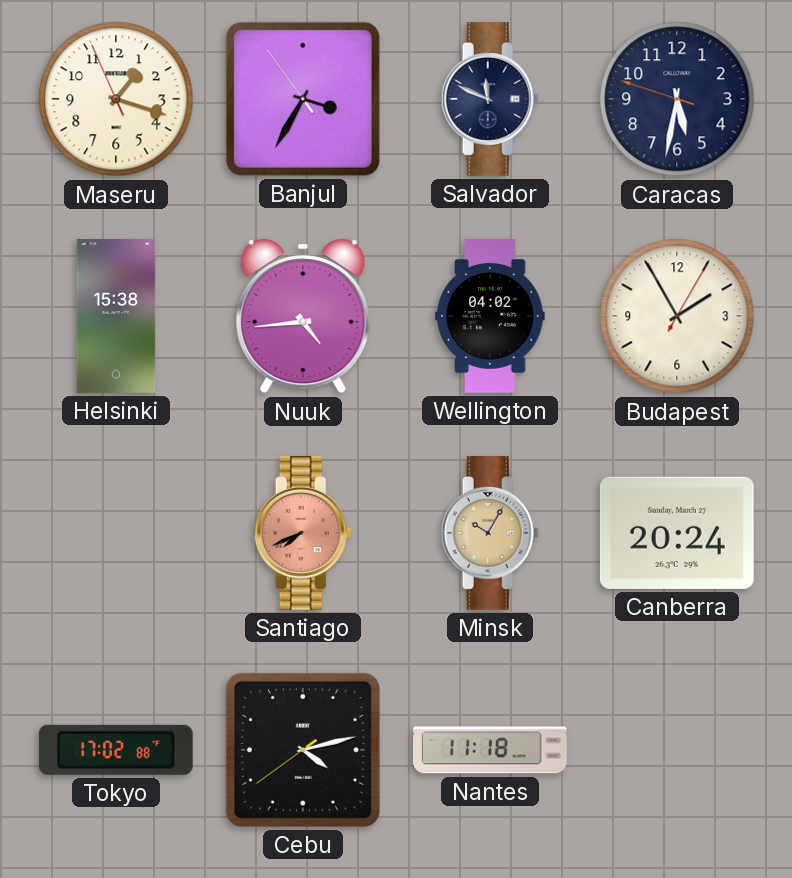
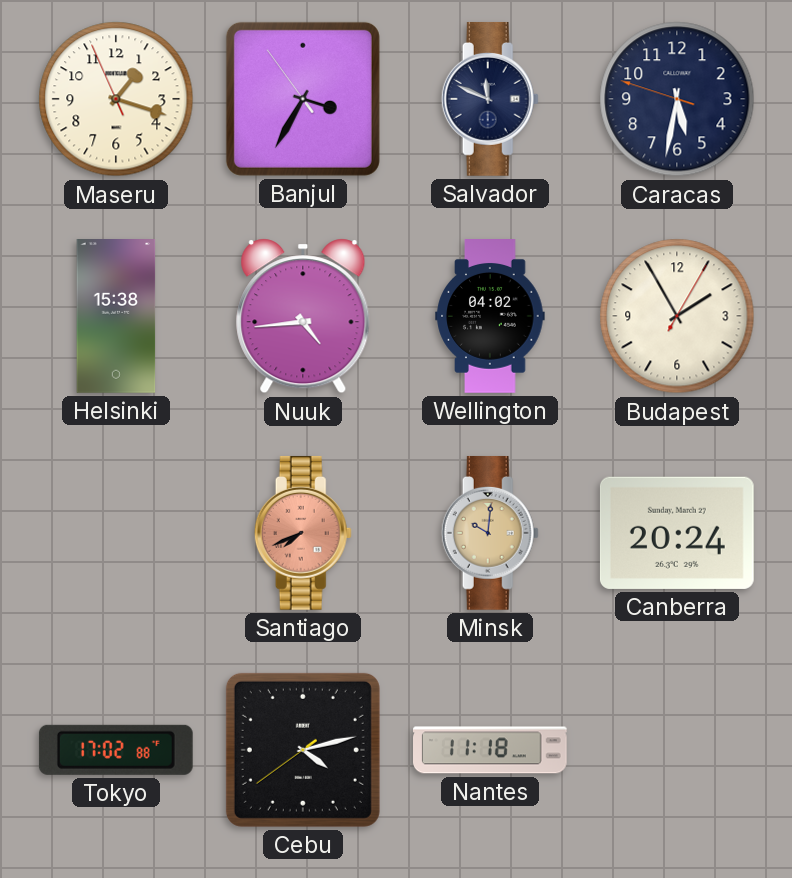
Minsk: 10:05 -> 10:01
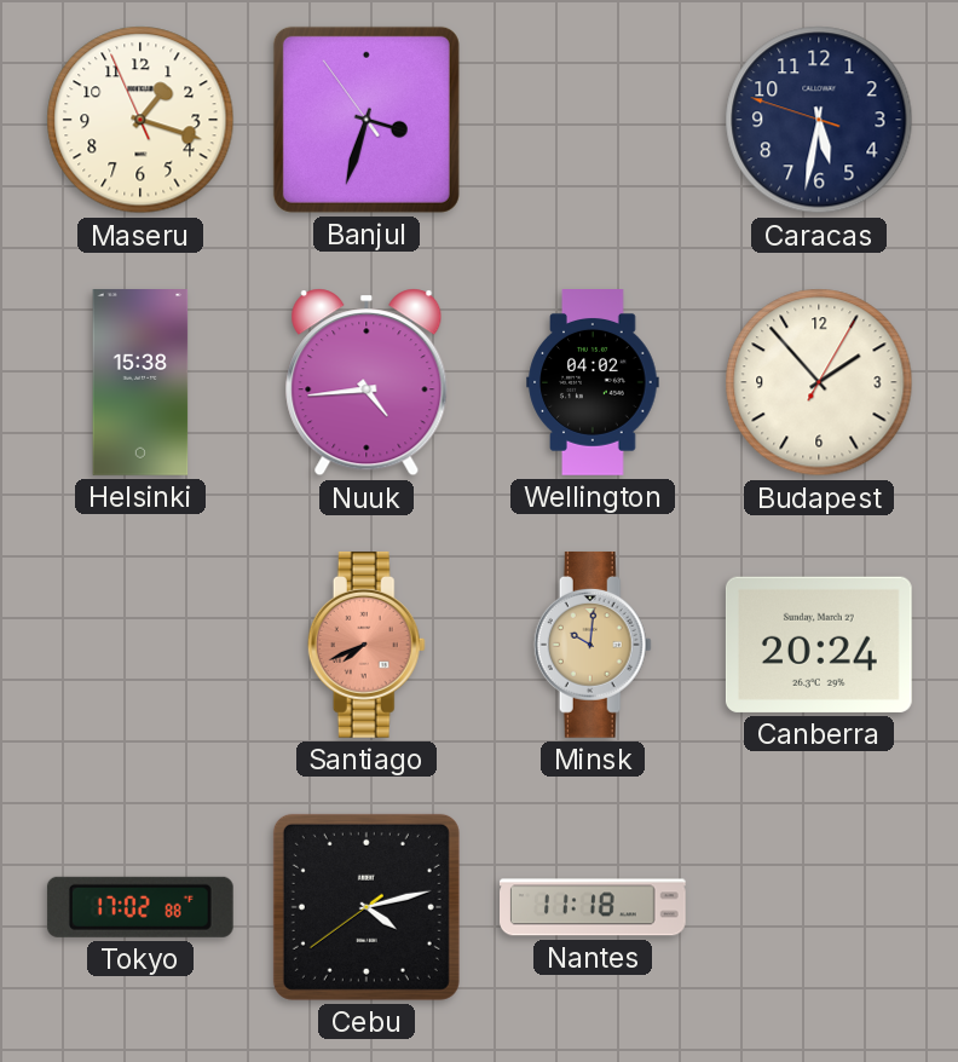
Banjul: 3:34 -> 3:32
Salvador: 11:49 -> none
Budapest: 1:55 -> 1:53
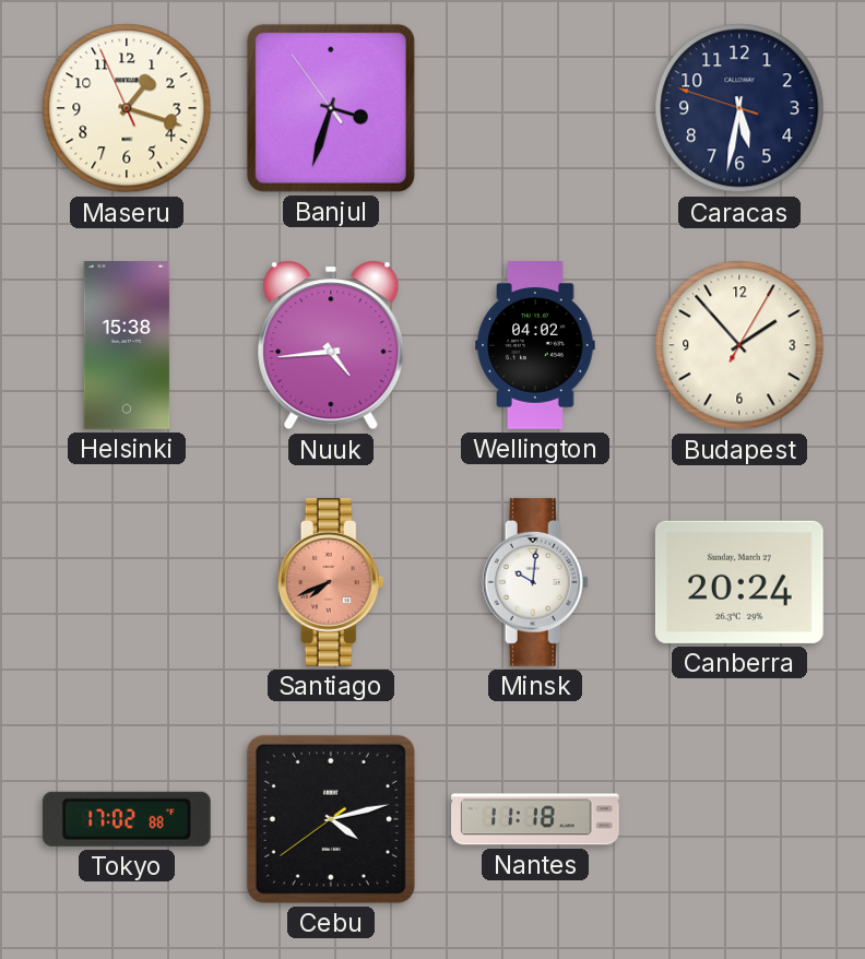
Minsk dial: champagne -> white
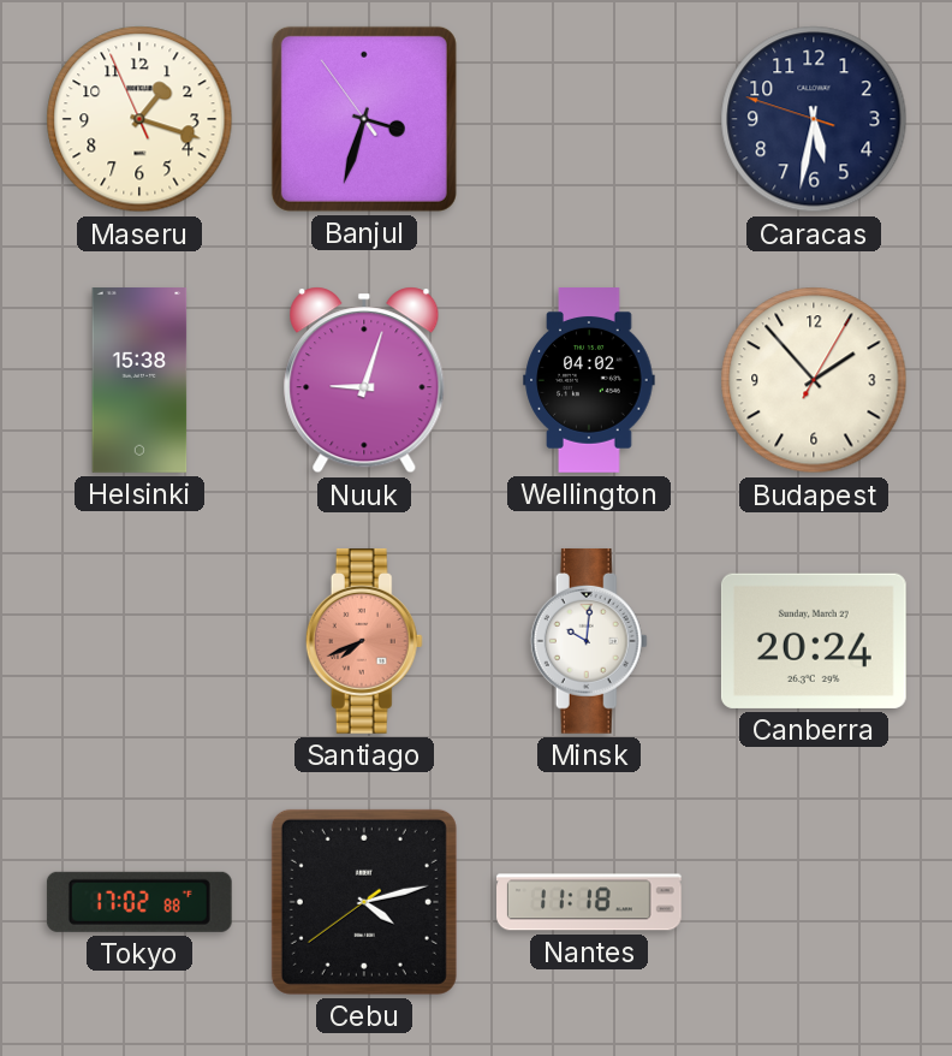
Nuuk: 4:44 -> 9:03
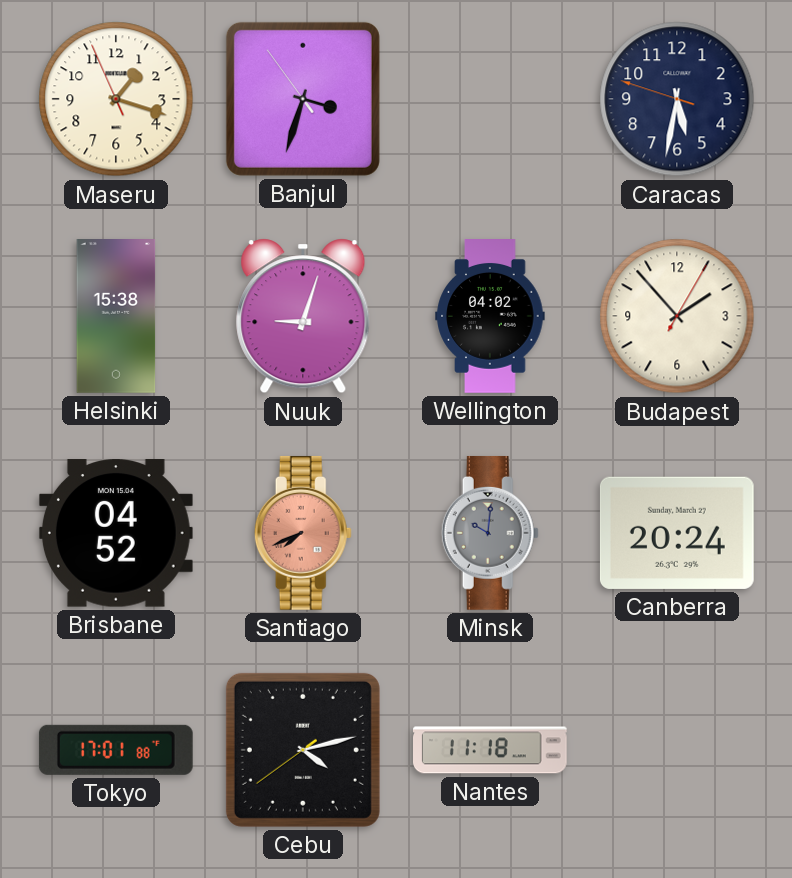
Brisbane: none -> 04:52
Minsk dial: white -> grey
Tokyo: 17:02 -> 17:01
